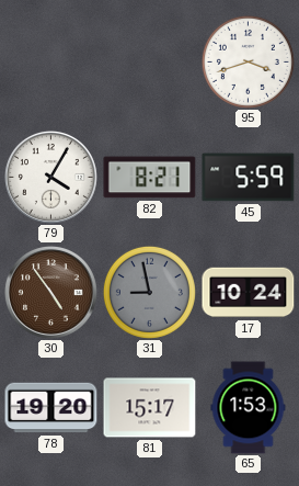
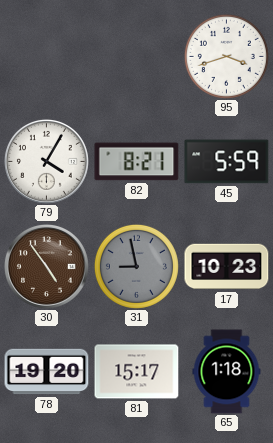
17: 10:24 -> 10:23
65: 1:53 -> 1:18
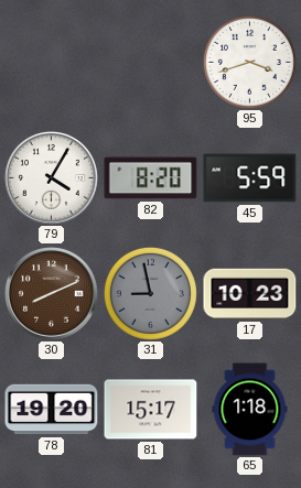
82: 8:21 -> 8:20
30: 4:54 -> 8:11
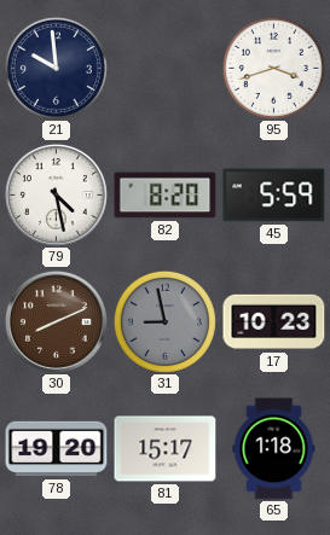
21: none -> 9:59
79: 4:05 -> 4:28
